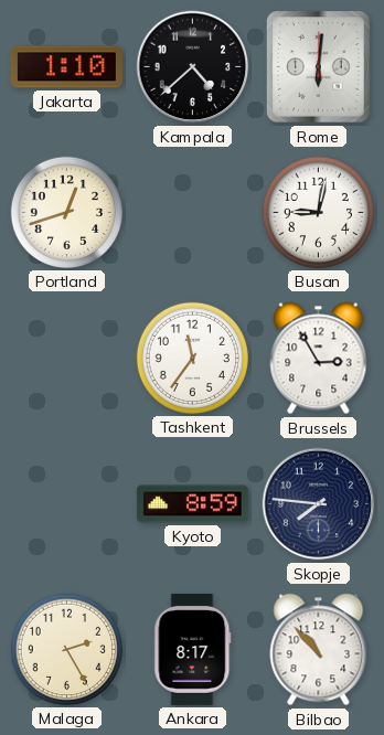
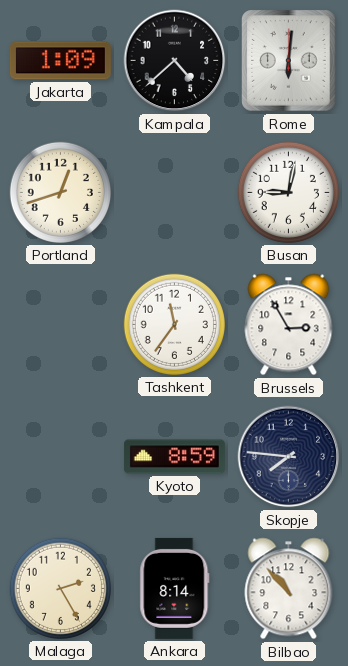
Jakarta: 1:10 -> 1:09
Ankara: 8:17 -> 8:14
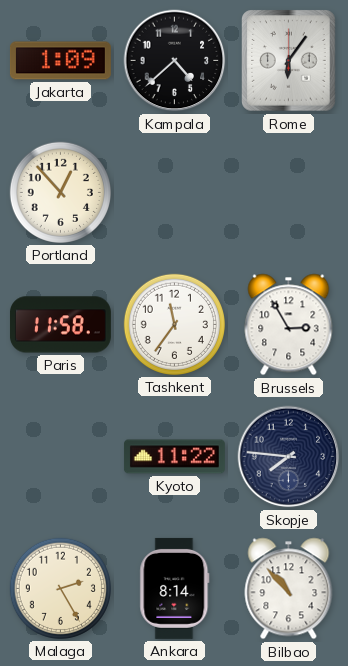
Rome: 6:01 -> 6:06
Portland: 12:42 -> 12:53
Busan: 9:02 -> none
Paris: none -> 11:58
Kyoto: 8:59 -> 11:22
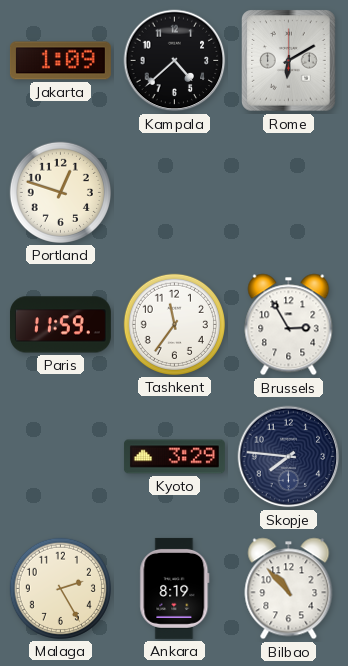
Rome: 6:06 -> 6:10
Portland: 12:53 -> 12:48
Paris: 11:58 -> 11:59
Kyoto: 11:22 -> 3:29
Ankara: 8:14 -> 8:19
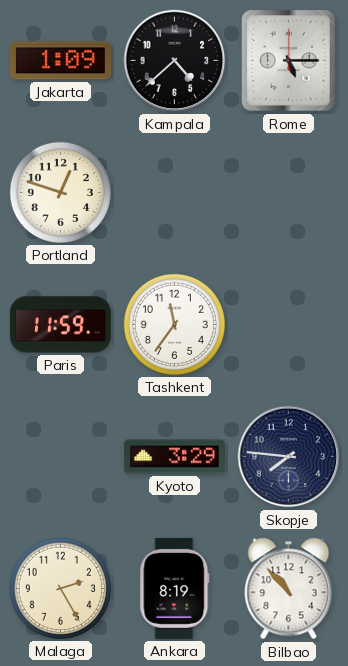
Rome: 6:10 -> 5:15
Brussels: 2:55 -> none
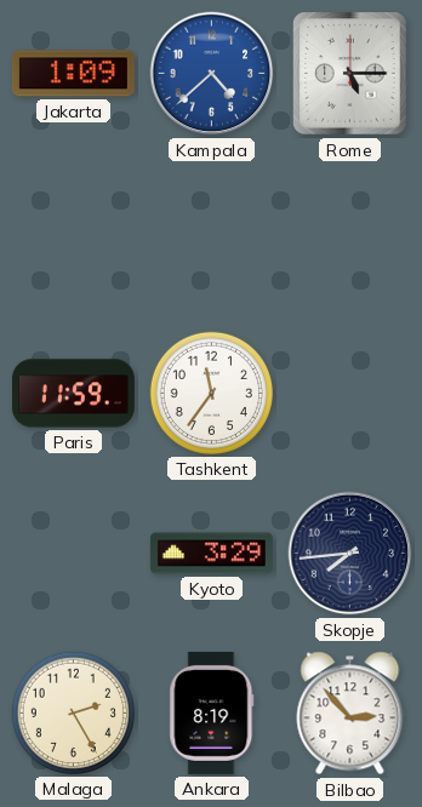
Kampala dial: black -> blue
Portland: 12:48 -> none
Skopje: 7:46 -> 7:44
Bilbao: 10:53 -> 2:53
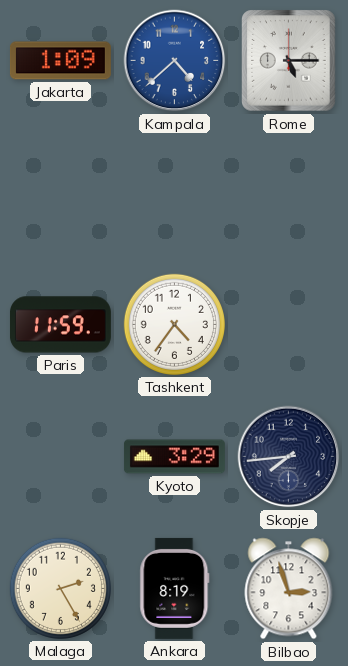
Tashkent: 11:36 -> 4:36
Bilbao: 2:53 -> 2:57
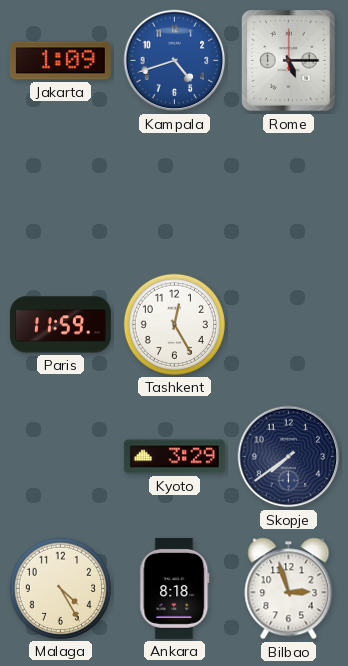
Kampala: 4:38 -> 4:42
Tashkent: 4:36 -> 12:25
Skopje: 7:44 -> 7:39
Malaga: 2:25 -> 4:25
Ankara: 8:19 -> 8:18
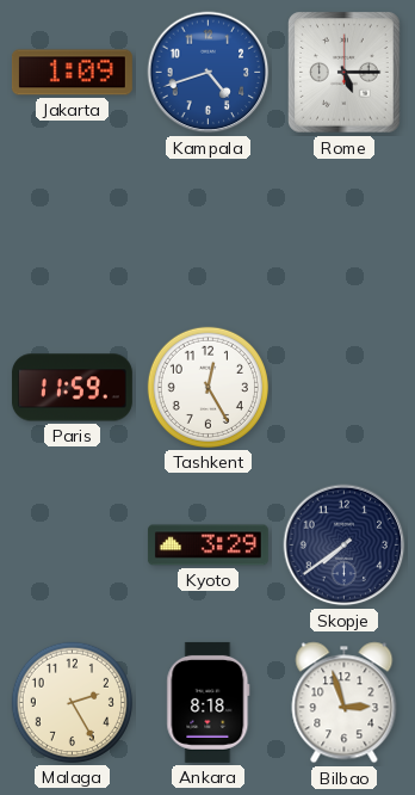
Malaga: 4:25 -> 2:25
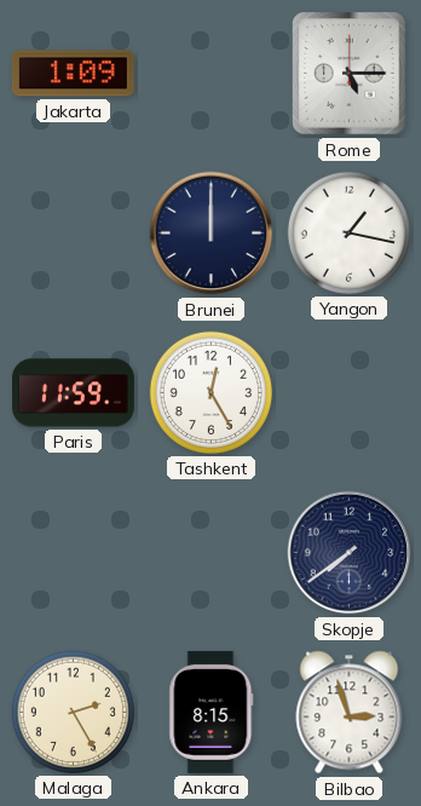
Kampala: 4:42 -> none
Brunei: none -> 12:00
Yangon: none -> 1:17
Kyoto: 3:29 -> none
Ankara: 8:18 -> 8:15
